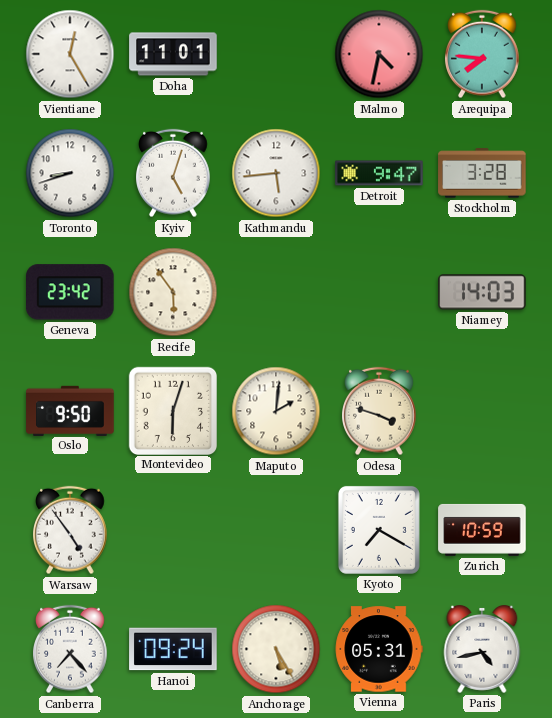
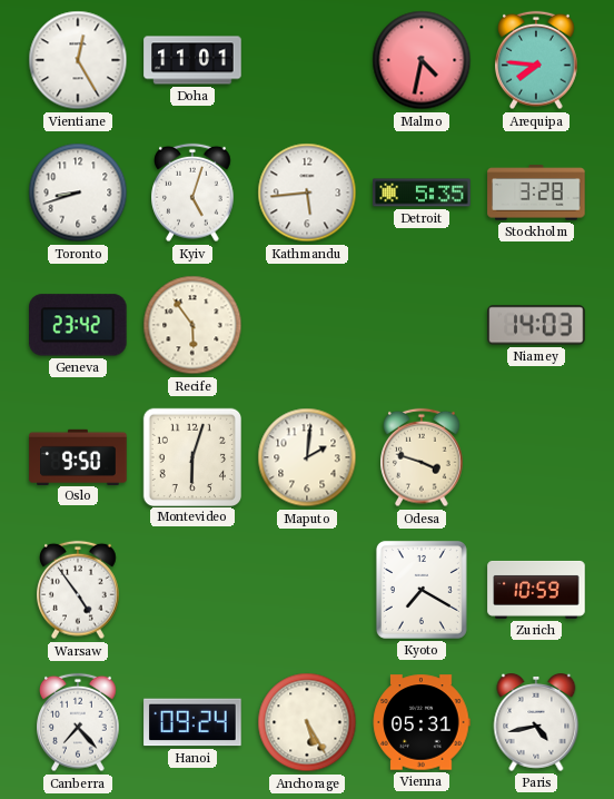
Detroit: 9:47 -> 5:35
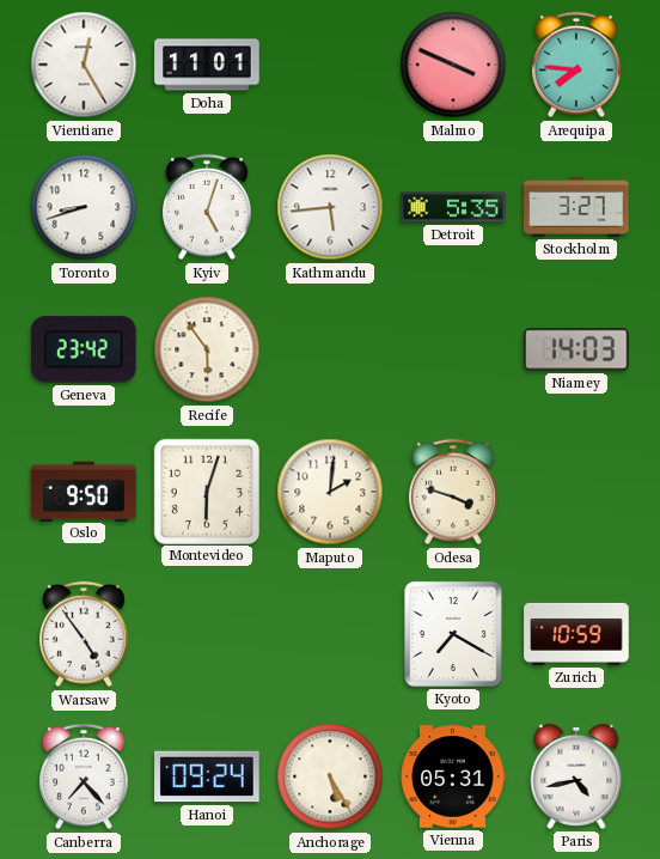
Malmo: 4:32 -> 3:49
Stockholm: 3:28 -> 3:27
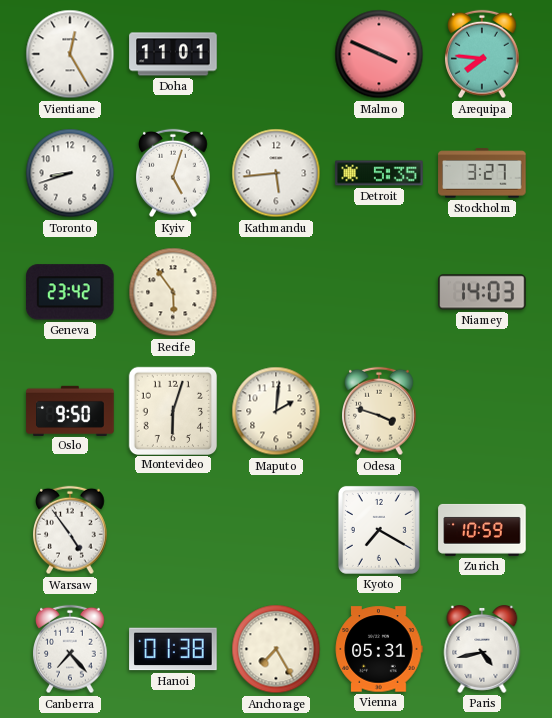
Hanoi: 09:24 -> 01:38
Anchorage: 5:25 -> 7:25
